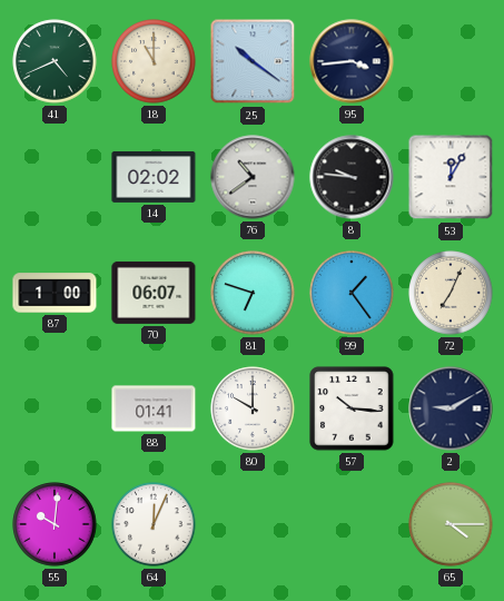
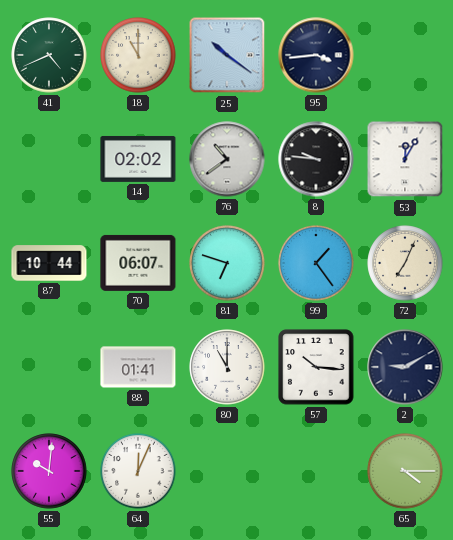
87: 1:00 -> 10:44
80: 10:00 -> 11:00
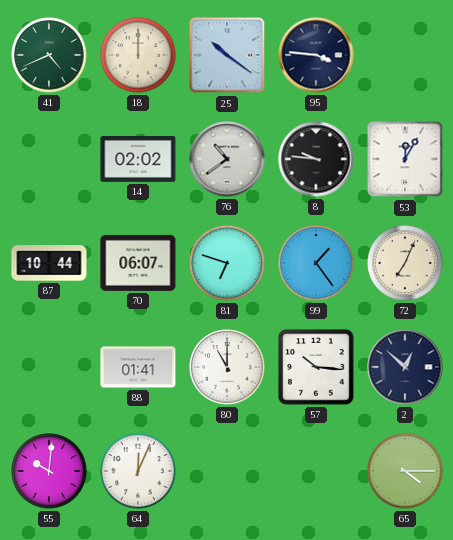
18: 11:00 -> 12:00
95: 3:44 -> 3:46
2: 9:10 -> 12:52
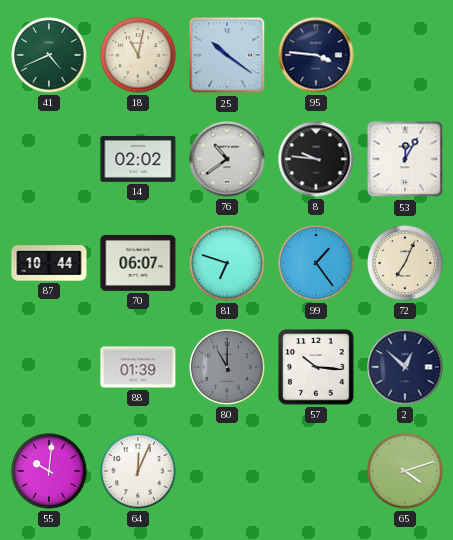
18: 12:00 -> 11:02
88: 01:41 -> 01:39
80 dial: white -> grey
65: 4:15 -> 4:12
